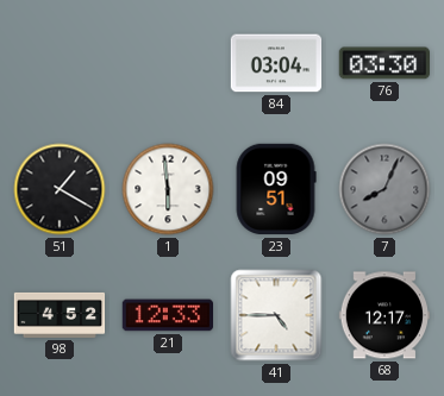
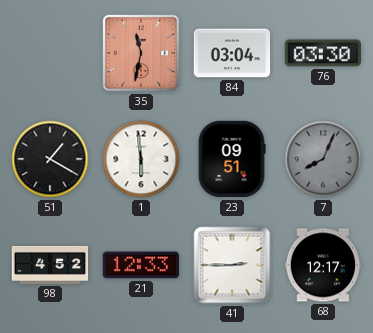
35: none -> 11:32
41: 4:45 -> 2:45
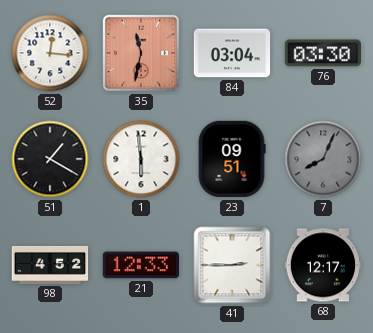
52: none -> 12:16
